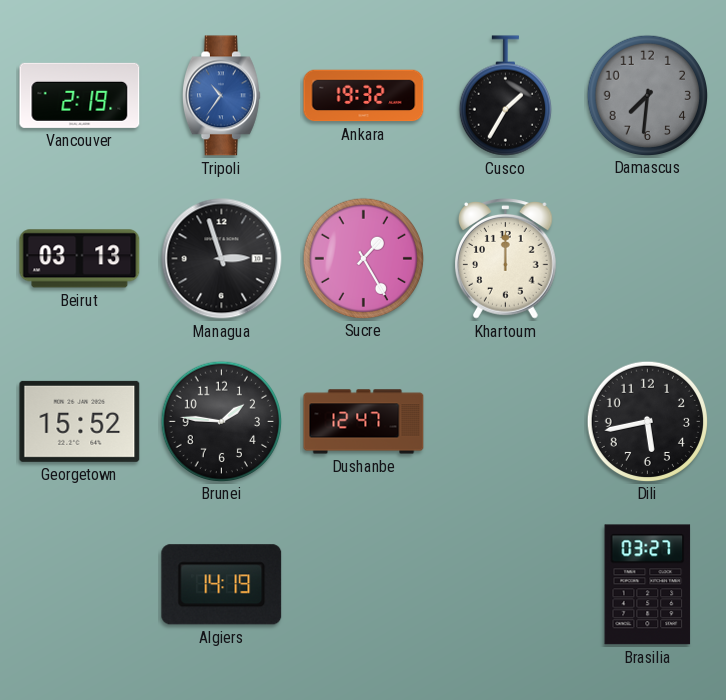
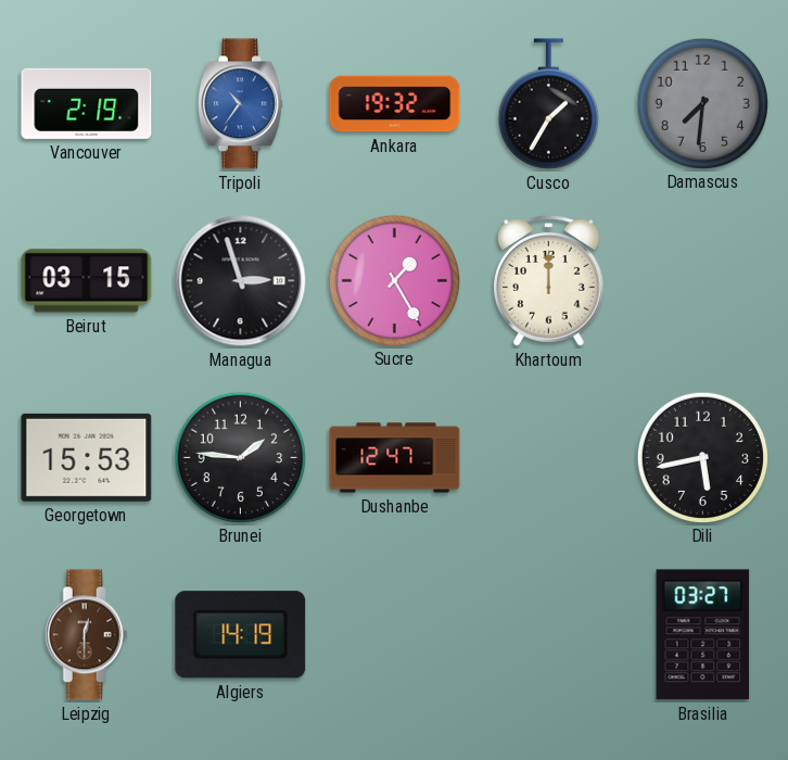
Beirut: 03:13 -> 03:15
Georgetown: 15:52 -> 15:53
Leipzig: none -> 12:30
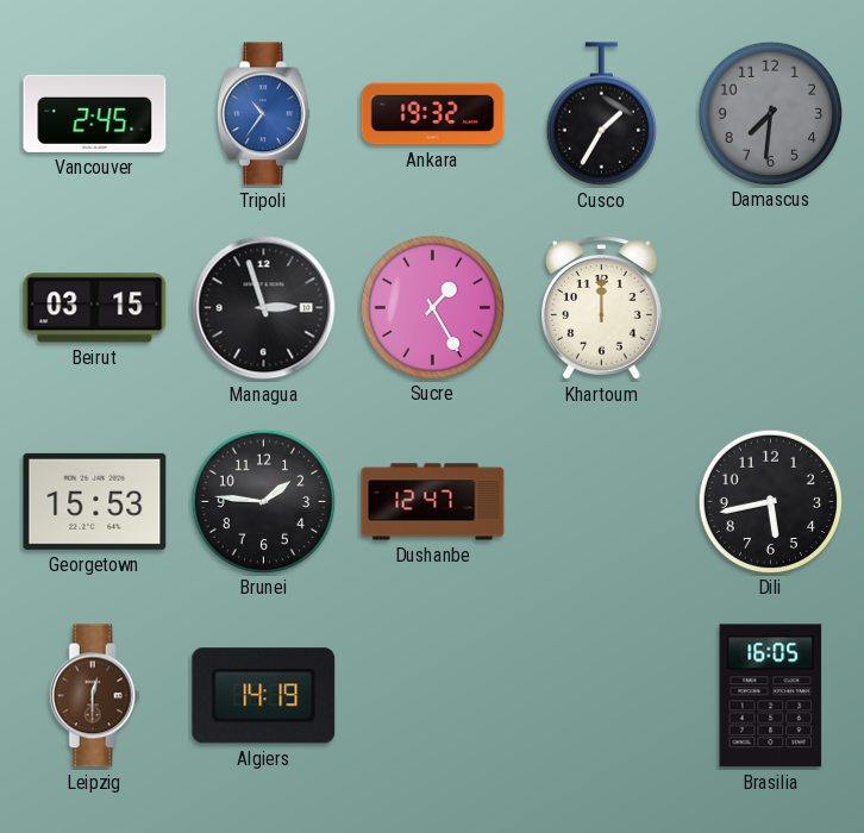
Vancouver: 2:19 -> 2:45
Brasilia: 03:27 -> 16:05
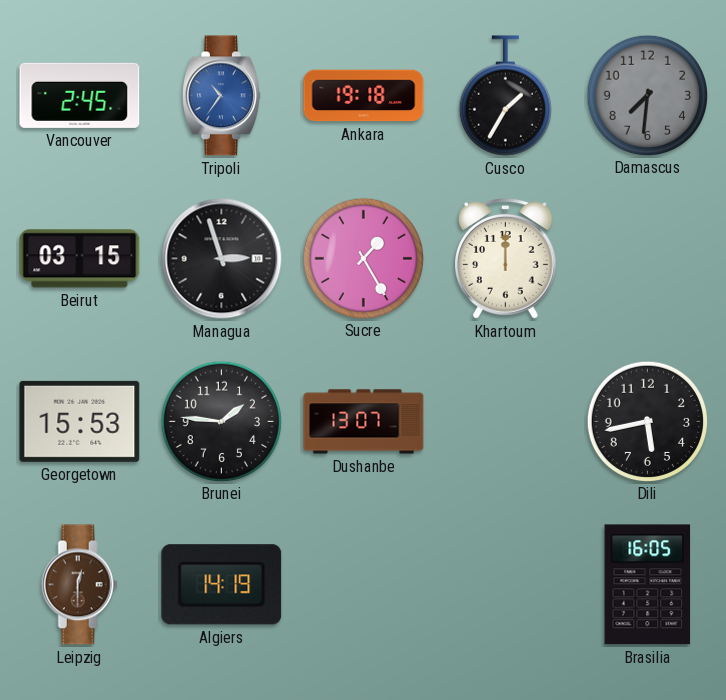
Ankara: 19:32 -> 19:18
Dushanbe: 12:47 -> 13:07
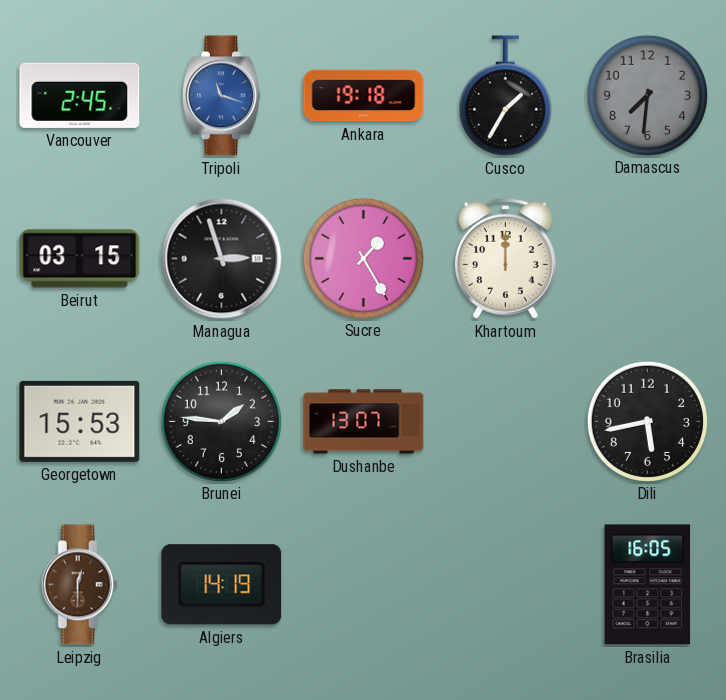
Tripoli: 10:36 -> 11:18
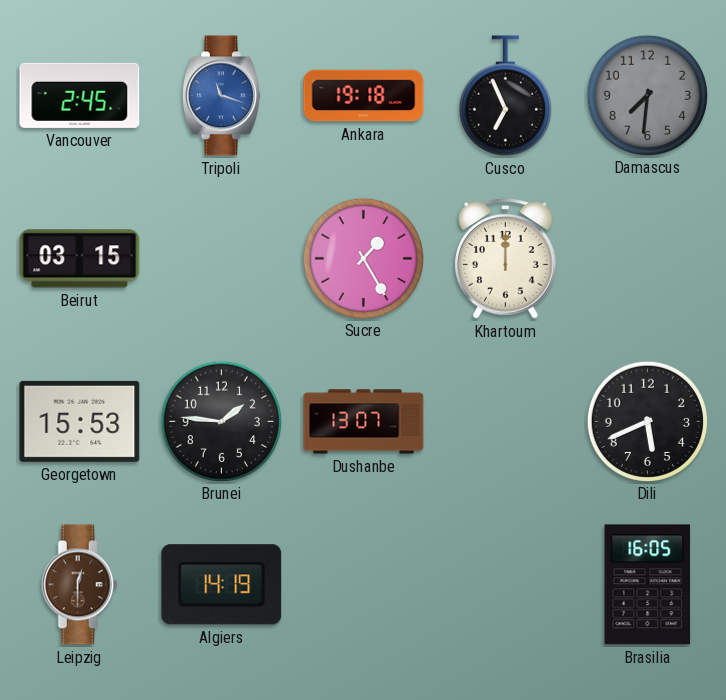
Cusco: 1:35 -> 6:56
Managua: 2:57 -> none
Dili: 5:43 -> 5:41
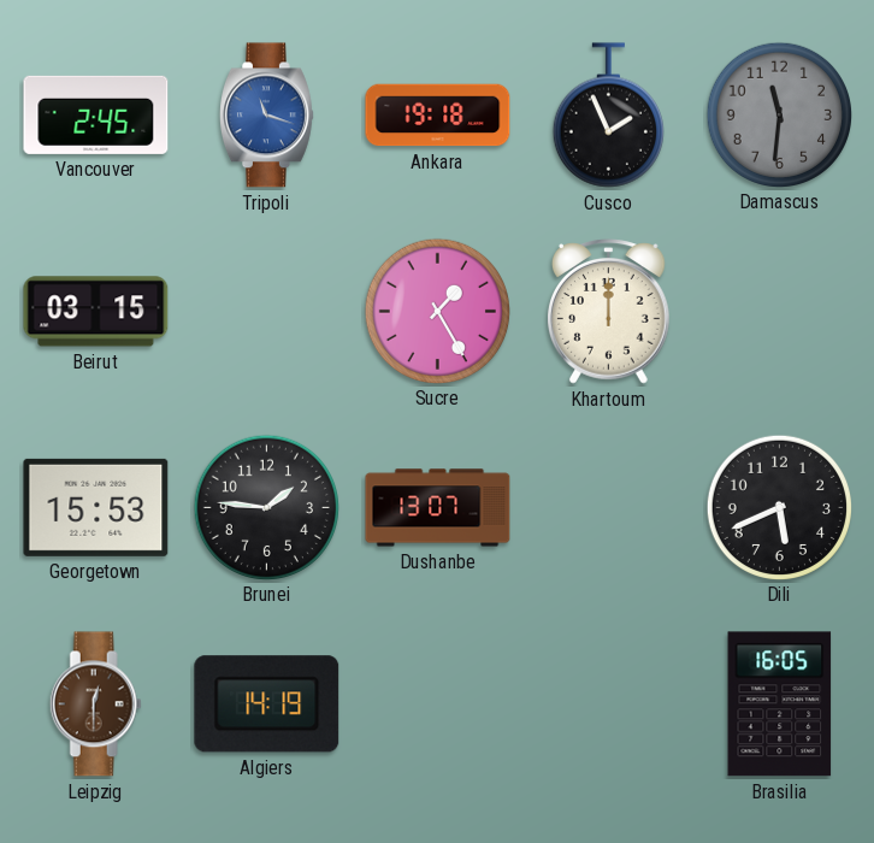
Cusco: 6:56 -> 1:56
Damascus: 7:31 -> 11:31
